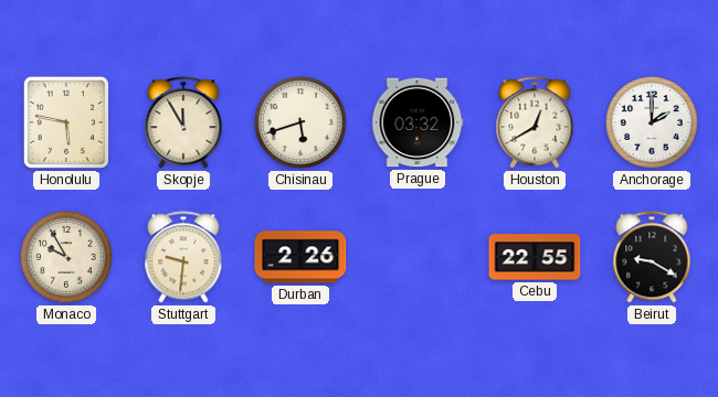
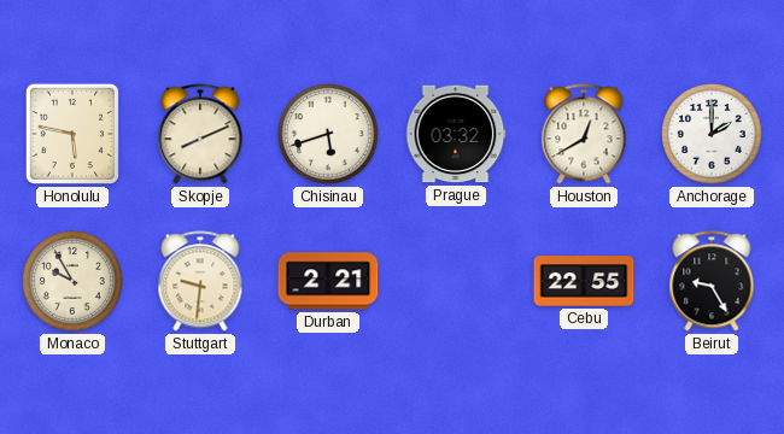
Skopje: 11:55 -> 8:11
Durban: 2:26 -> 2:21
Beirut: 9:20 -> 9:25
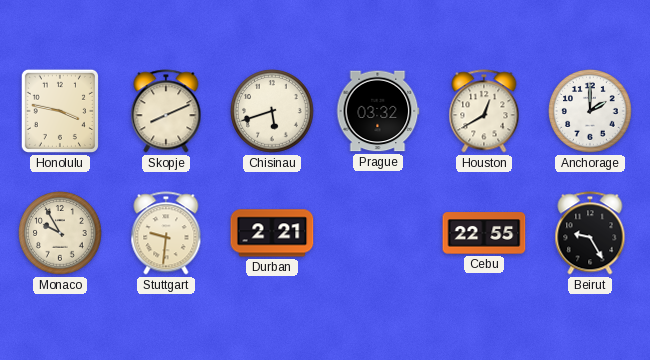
Honolulu: 5:47 -> 3:47
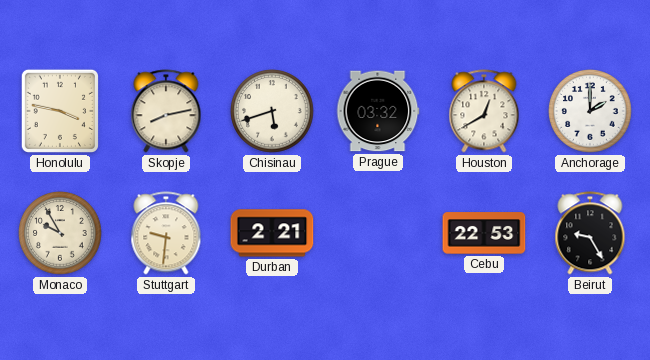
Skopje: 8:11 -> 8:13
Cebu: 22:55 -> 22:53
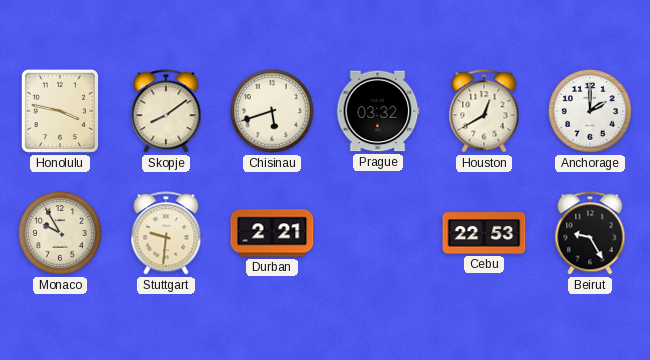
Skopje: 8:13 -> 8:09
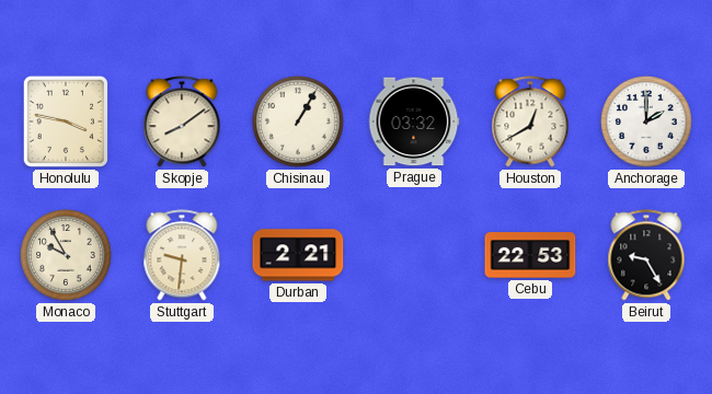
Chisinau: 5:42 -> 1:05
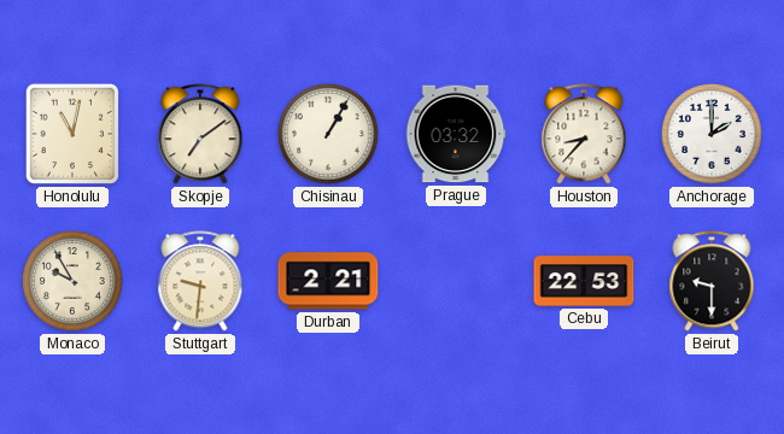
Honolulu: 3:47 -> 11:02
Skopje: 8:09 -> 7:09
Houston: 12:40 -> 8:37
Beirut: 9:25 -> 9:30
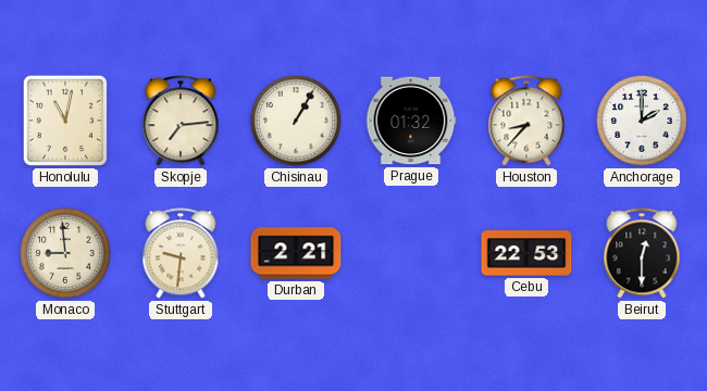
Skopje: 7:09 -> 7:14
Prague: 03:32 -> 01:32
Monaco: 9:55 -> 8:59
Beirut: 9:30 -> 12:30
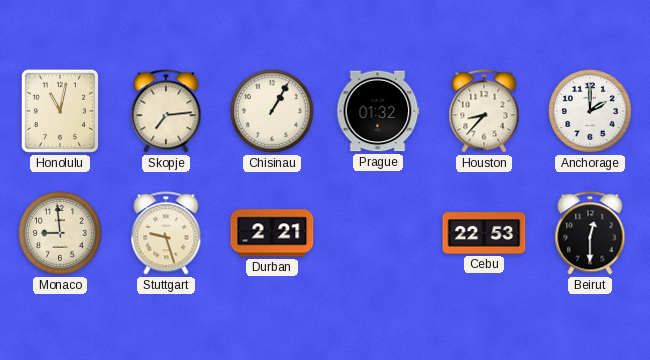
Stuttgart: 9:31 -> 9:27
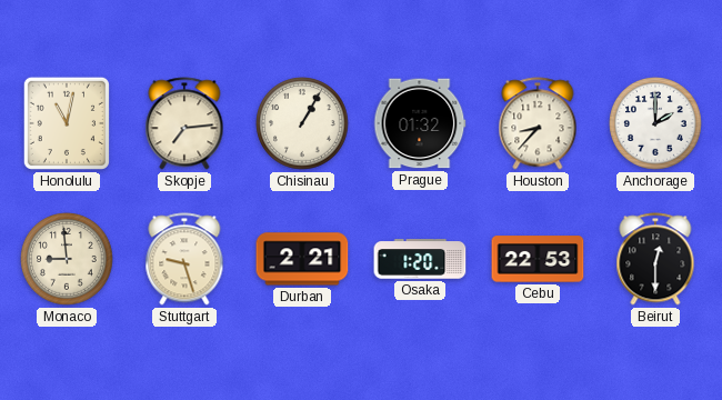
Osaka: none -> 1:20
